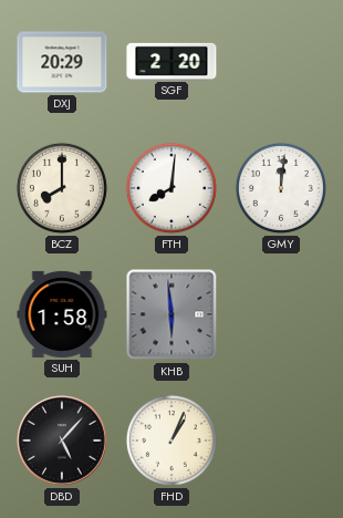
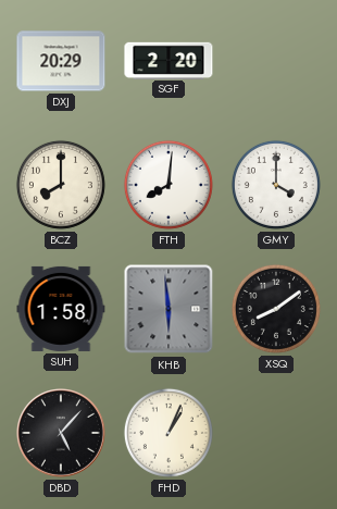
GMY: 12:01 -> 4:00
XSQ: none -> 8:09
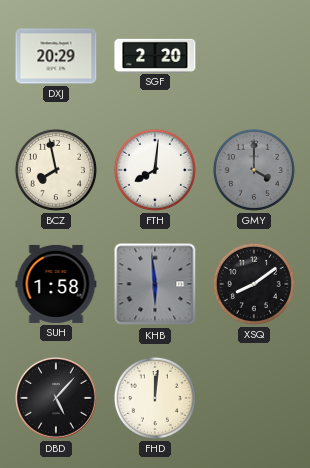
BCZ: 8:00 -> 7:58
GMY dial: white -> grey
FHD: 1:04 -> 12:01
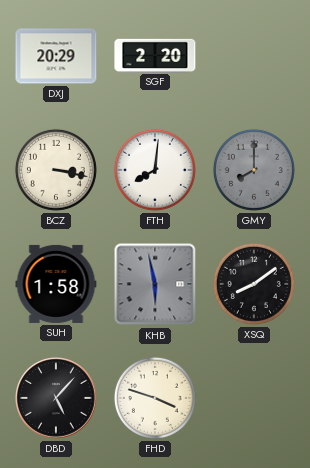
BCZ: 7:58 -> 3:17
GMY: 4:00 -> 8:00
KHB: 5:59 -> 5:58
FHD: 12:01 -> 3:48
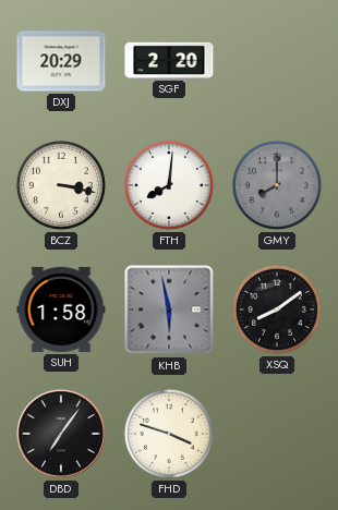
DBD: 5:07 -> 7:06
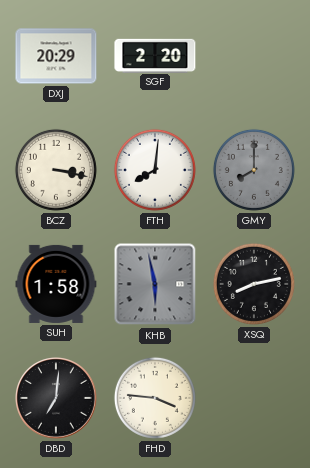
XSQ: 8:09 -> 8:13
DBD: 7:06 -> 7:01
FHD: 3:48 -> 3:46
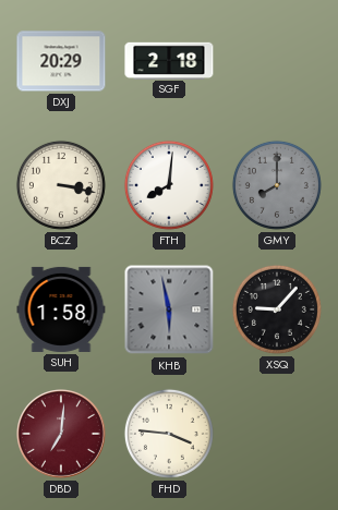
SGF: 2:20 -> 2:18
XSQ: 8:13 -> 9:07
DBD dial: black -> burgundy
